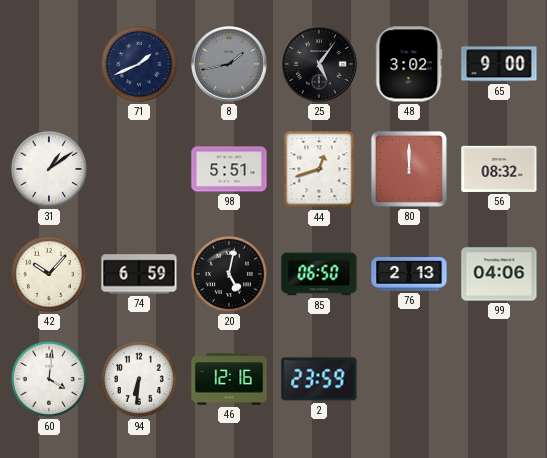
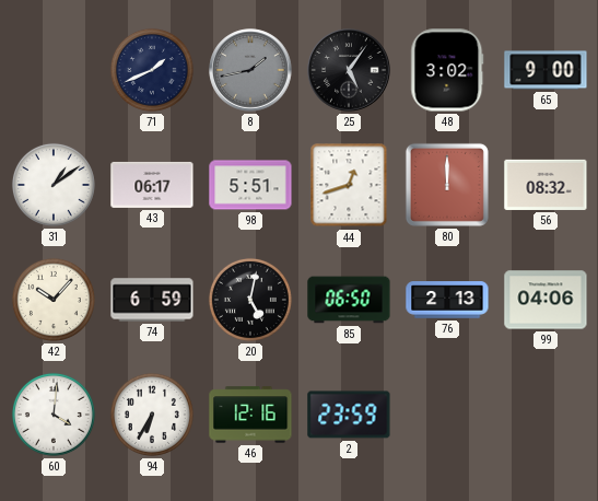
43: none -> 06:17
94: 6:31 -> 6:35
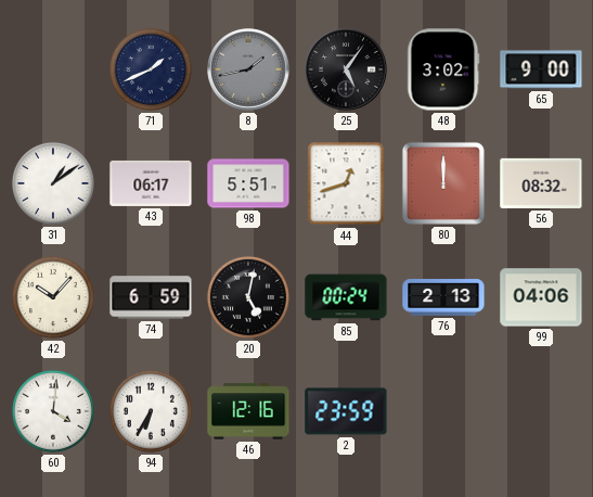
85: 06:50 -> 00:24
